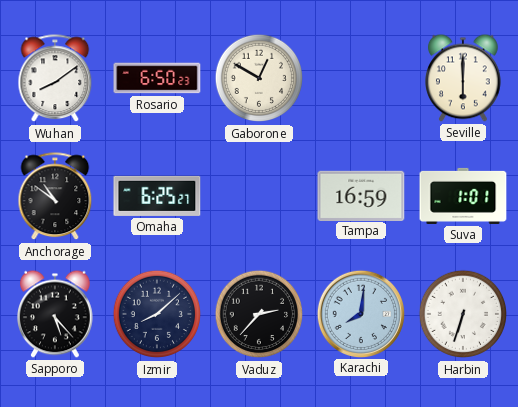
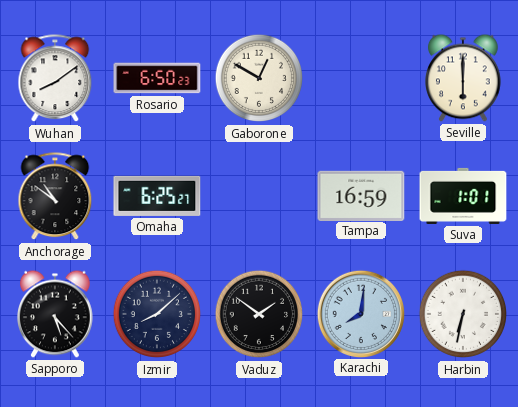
Vaduz: 2:37 -> 1:51
Harbin: 6:33 -> 6:32
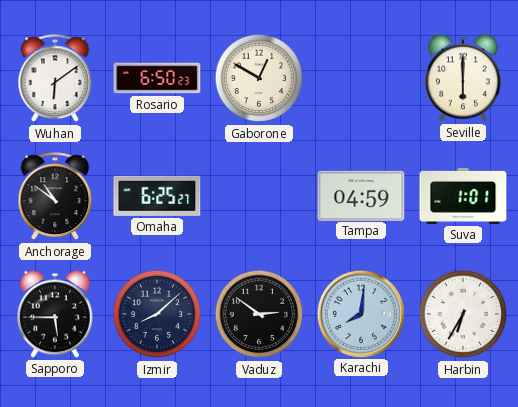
Wuhan: 8:09 -> 6:09
Tampa: 16:59 -> 04:59
Sapporo: 5:23 -> 5:45
Vaduz: 1:51 -> 2:51
Harbin: 6:32 -> 6:35
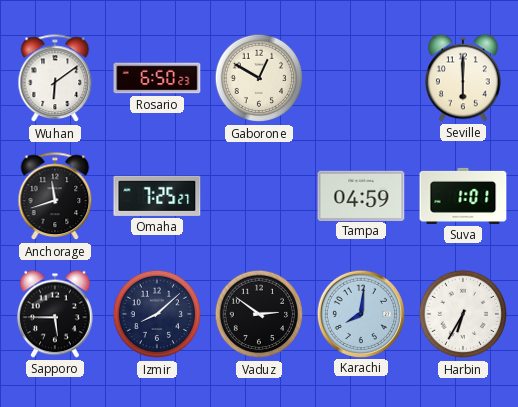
Anchorage: 10:51 -> 11:42
Omaha: 6:25 -> 7:25
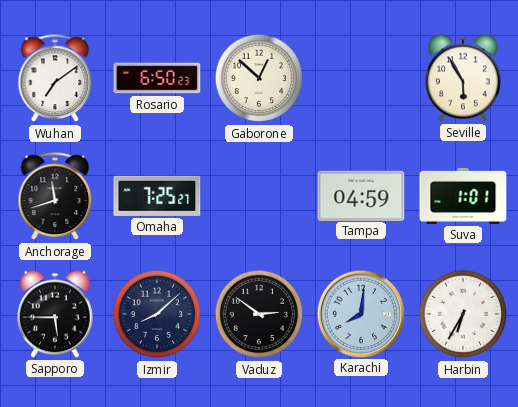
Wuhan: 6:09 -> 7:09
Gaborone: 12:50 -> 12:52
Seville: 6:00 -> 5:55
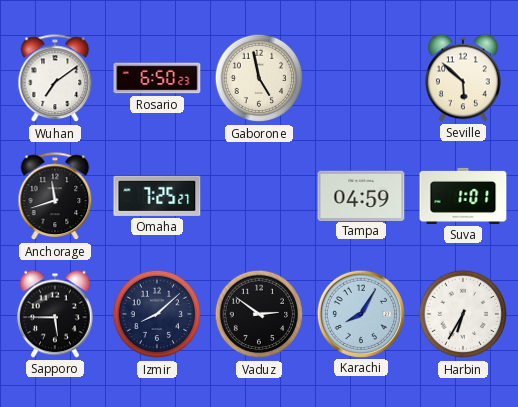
Gaborone: 12:52 -> 4:58
Seville: 5:55 -> 5:52
Karachi: 8:01 -> 8:05
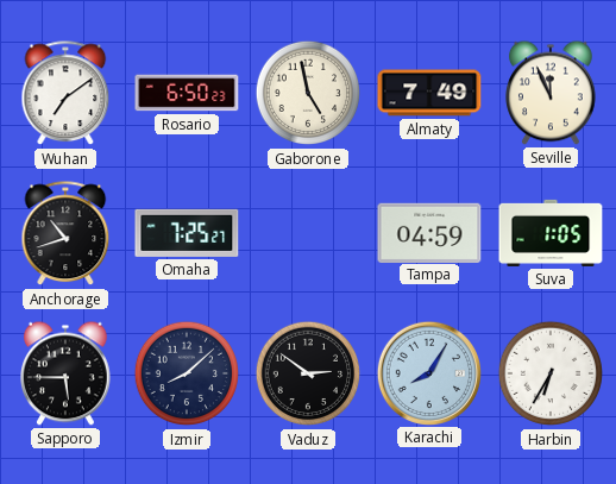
Almaty: none -> 7:49
Seville: 5:52 -> 11:56
Anchorage: 11:42 -> 10:42
Suva: 1:01 -> 1:05
